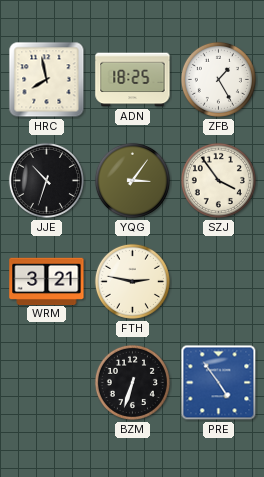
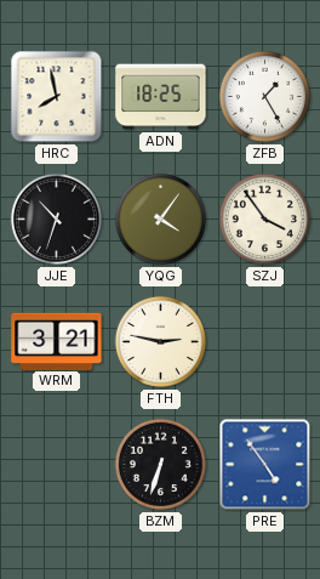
YQG: 3:06 -> 4:06
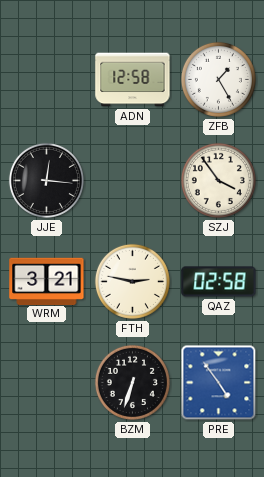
HRC: 7:58 -> none
ADN: 18:25 -> 12:58
JJE: 10:33 -> 12:16
YQG: 4:06 -> none
QAZ: none -> 02:58
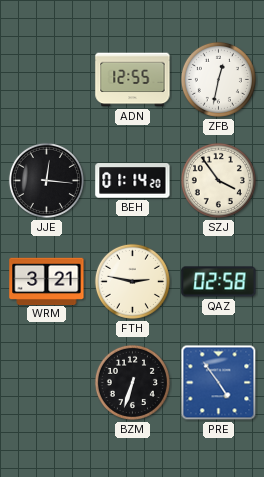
ADN: 12:58 -> 12:55
ZFB: 1:25 -> 12:32
BEH: none -> 01:14
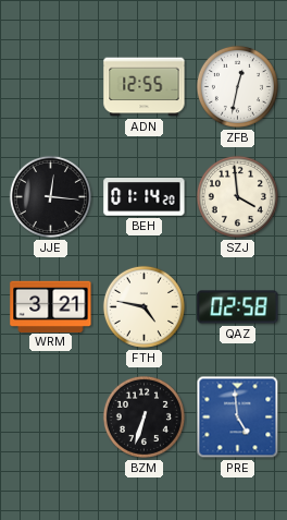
SZJ: 3:54 -> 3:59
FTH: 2:47 -> 4:47
PRE: 4:54 -> 4:59
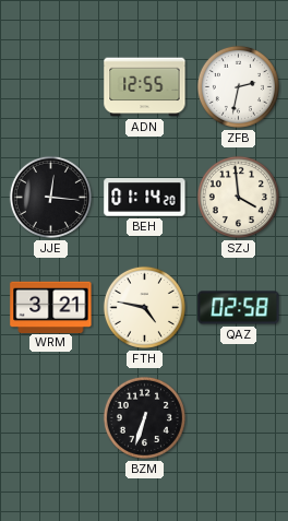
ZFB: 12:32 -> 2:32
PRE: 4:59 -> none
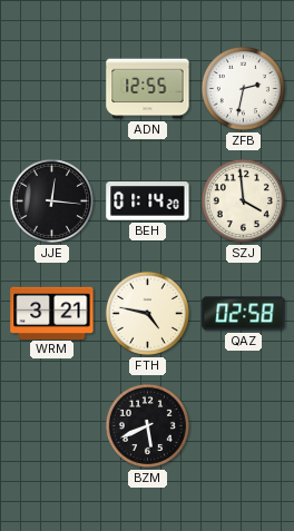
BZM: 6:33 -> 5:41
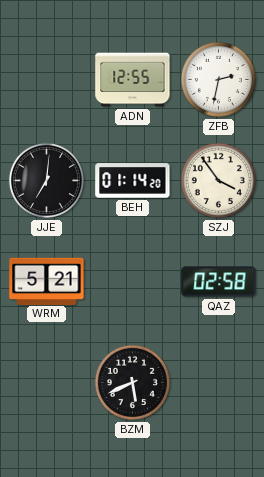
JJE: 12:16 -> 7:01
SZJ: 3:59 -> 3:54
WRM: 3:21 -> 5:21
FTH: 4:47 -> none
